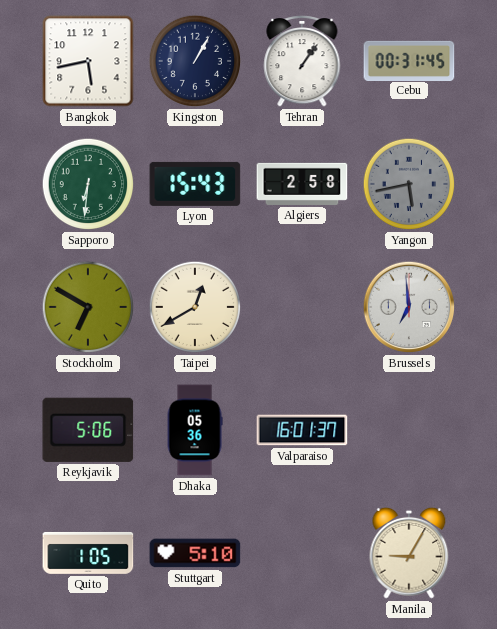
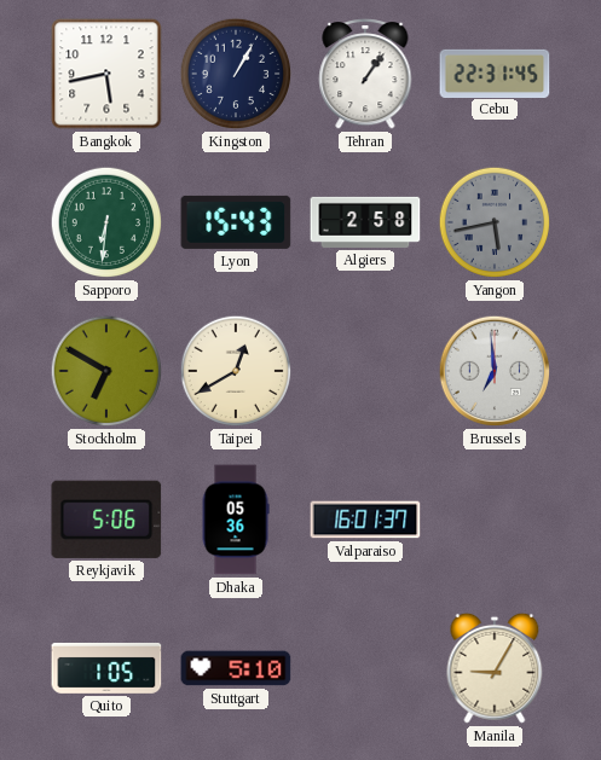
Cebu: 00:31 -> 22:31
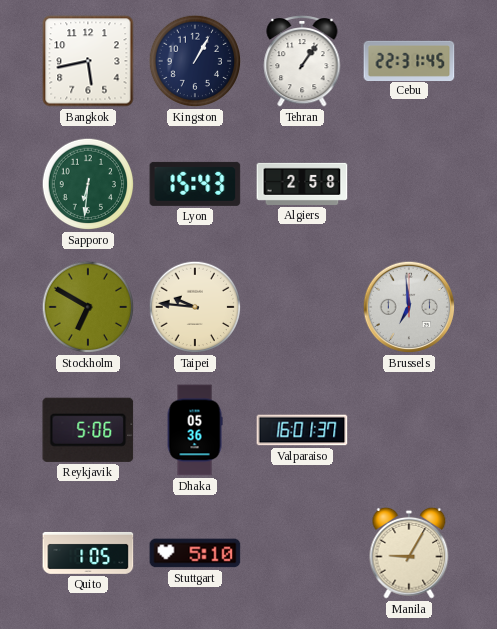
Yangon: 5:43 -> none
Taipei: 12:40 -> 9:46
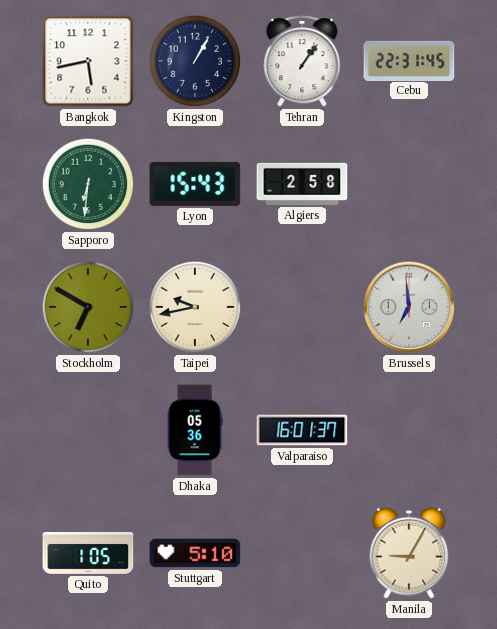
Taipei: 9:46 -> 9:43
Reykjavik: 5:06 -> none
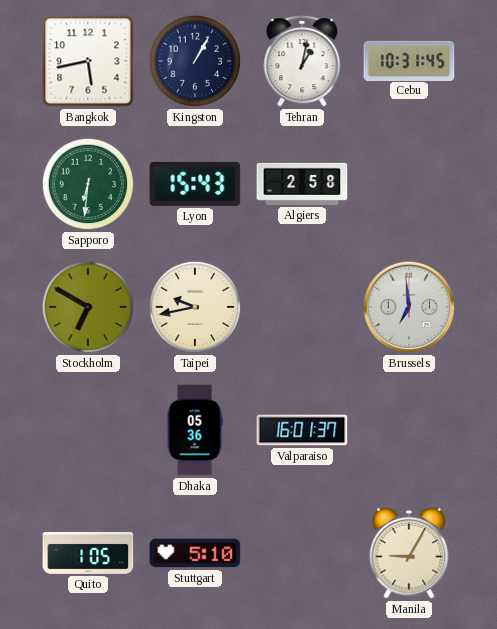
Tehran: 1:06 -> 1:02
Cebu: 22:31 -> 10:31
